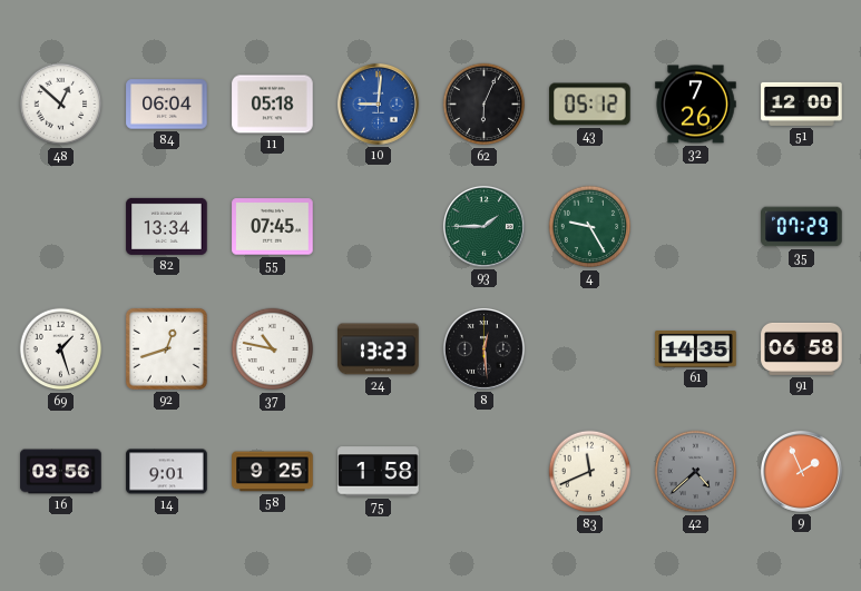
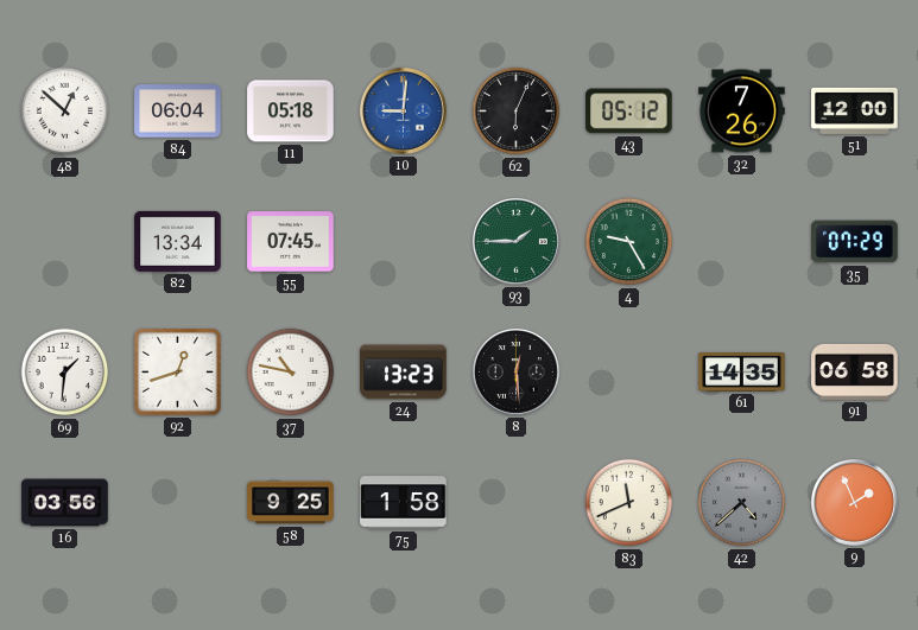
69: 1:27 -> 1:31
14: 9:01 -> none
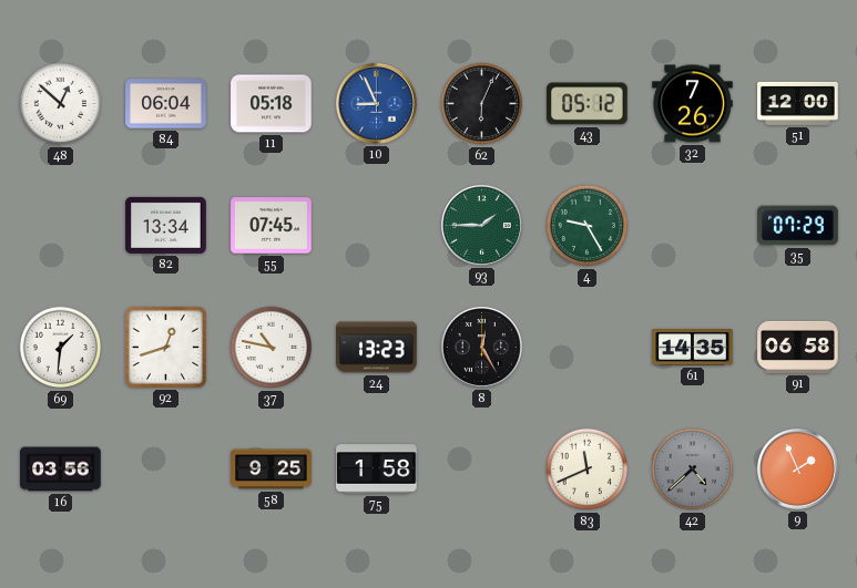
10: 9:01 -> 8:56
8: 12:29 -> 12:25
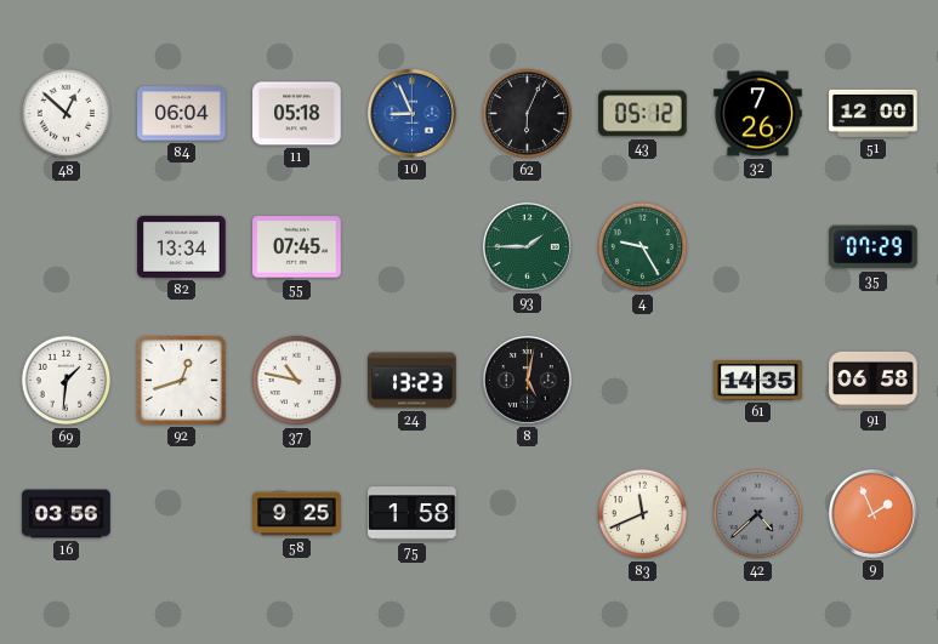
8: 12:25 -> 5:02
